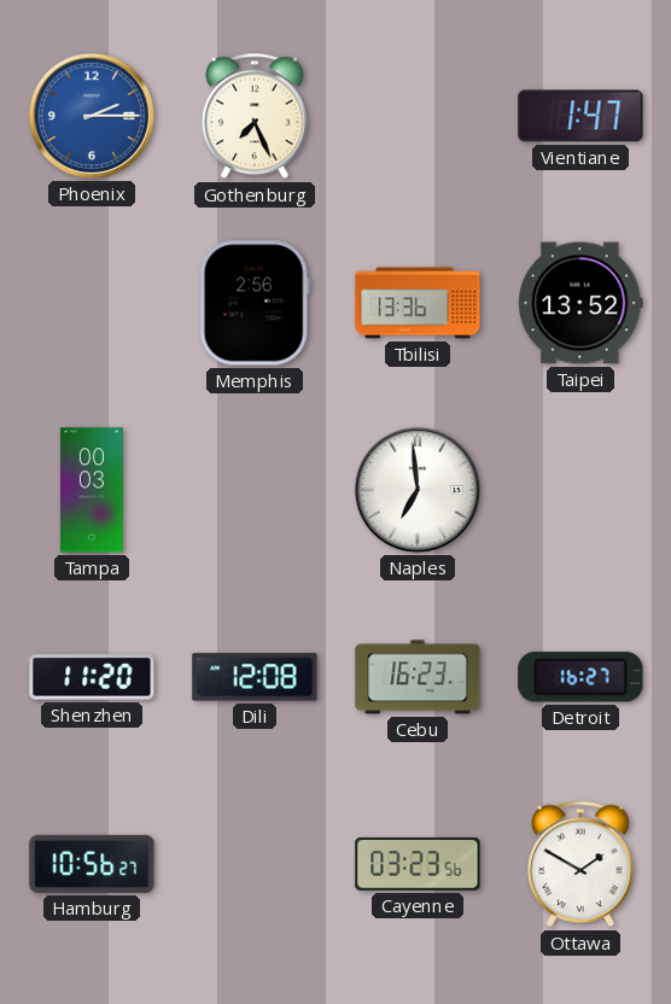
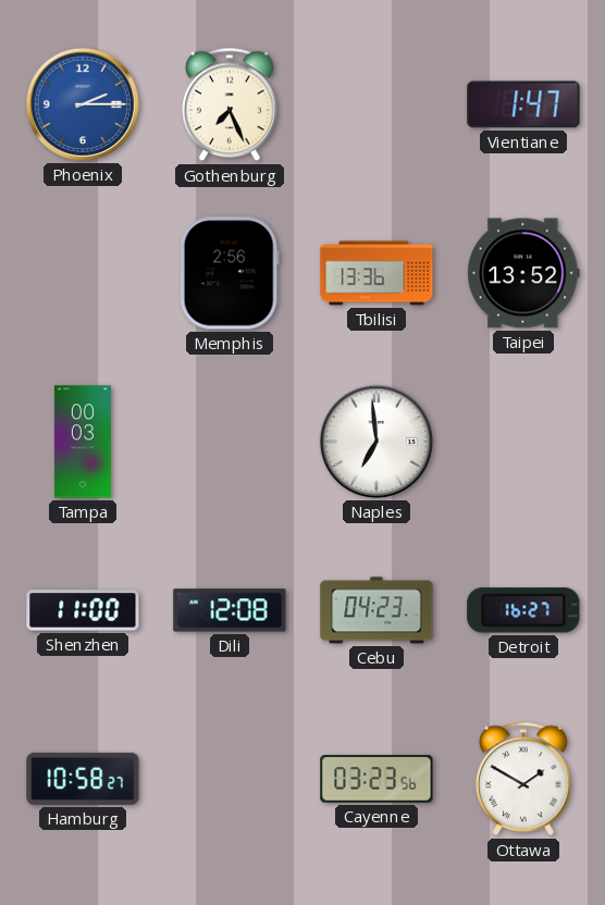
Shenzhen: 11:20 -> 11:00
Cebu: 16:23 -> 04:23
Hamburg: 10:56 -> 10:58
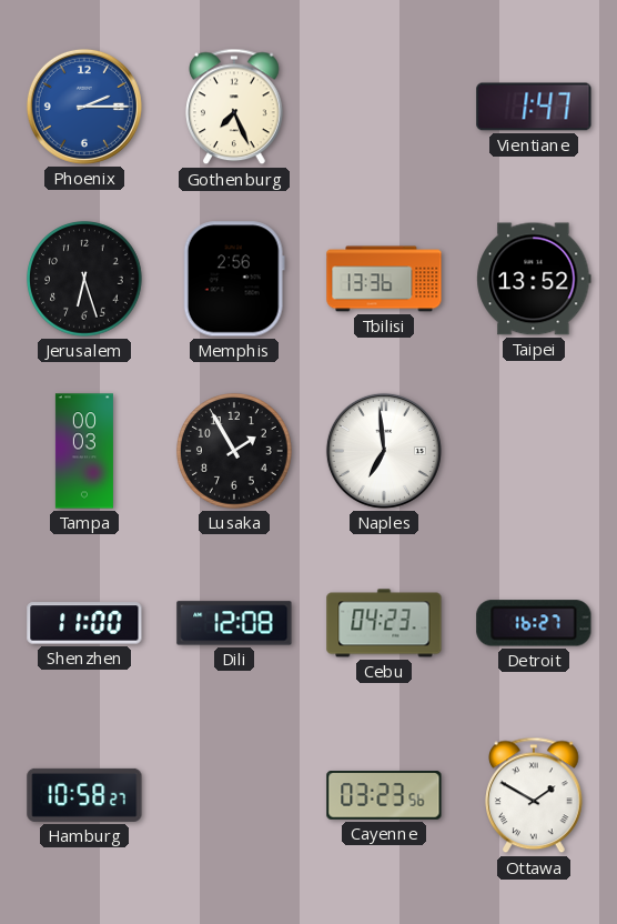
Jerusalem: none -> 6:27
Lusaka: none -> 1:55
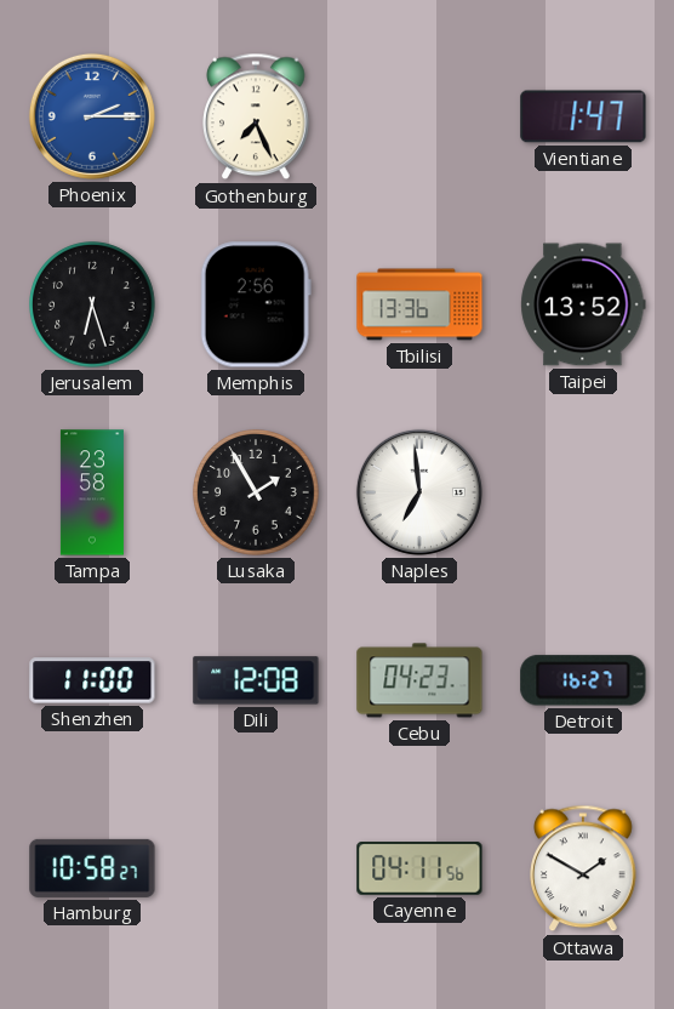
Tampa: 00:03 -> 23:58
Cayenne: 03:23 -> 04:11
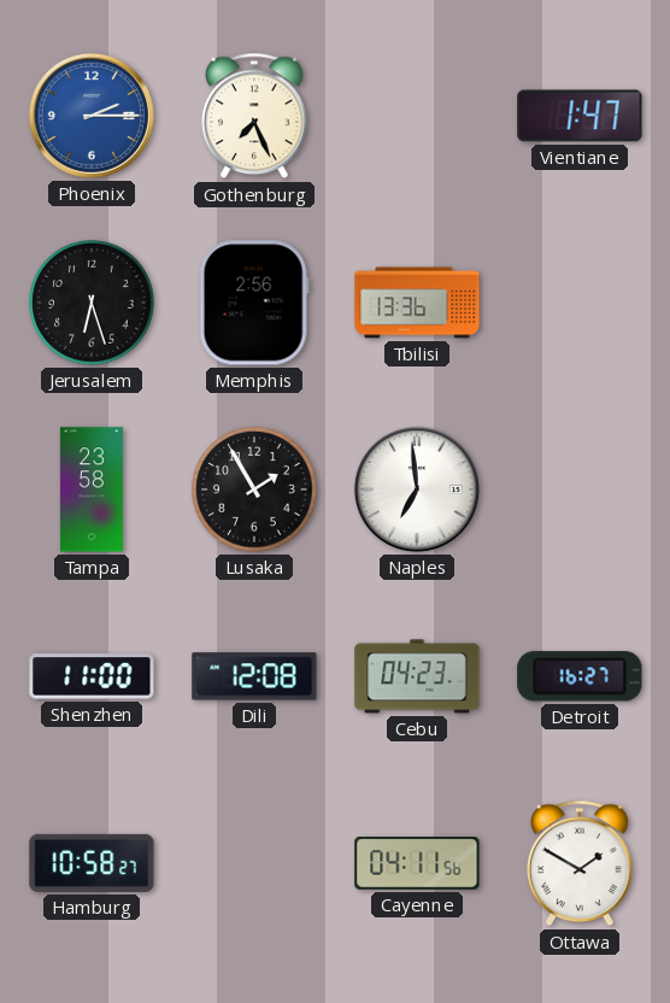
Taipei: 13:52 -> none
